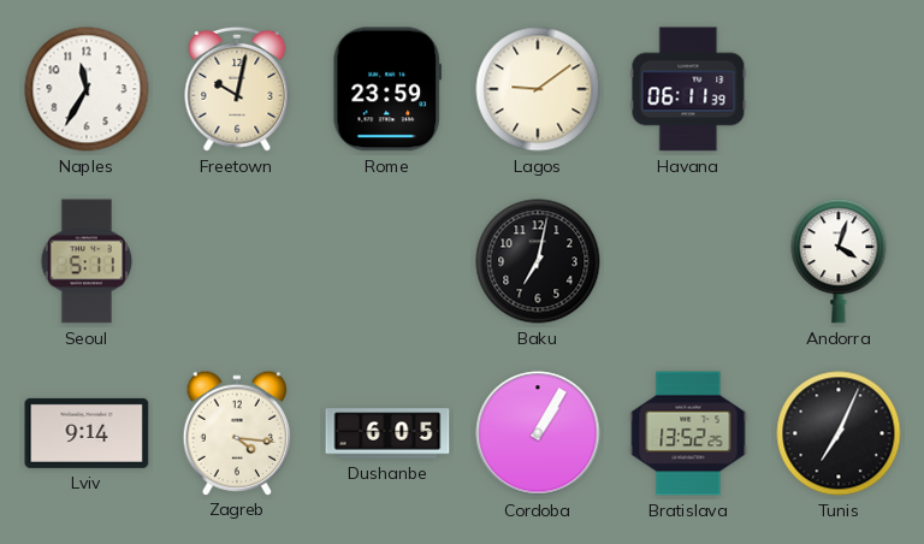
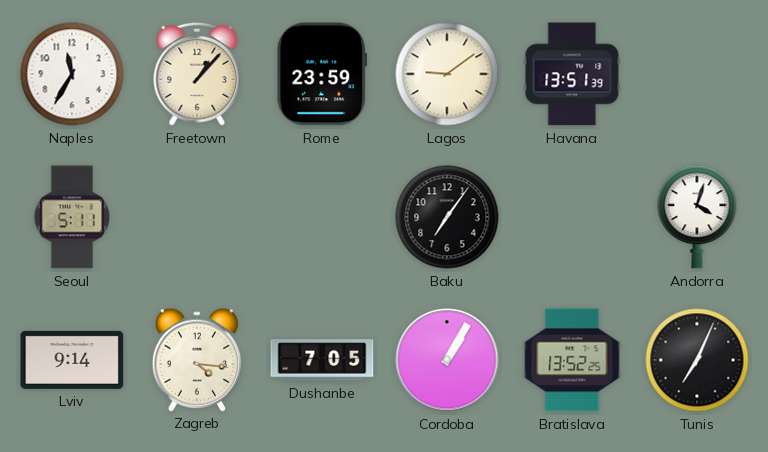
Freetown: 10:02 -> 1:07
Havana: 06:11 -> 13:51
Baku: 7:02 -> 7:06
Dushanbe: 6:05 -> 7:05
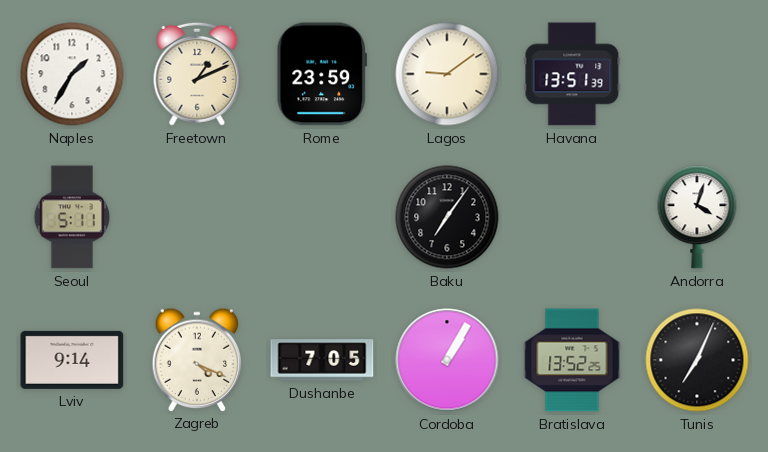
Naples: 11:35 -> 1:35
Freetown: 1:07 -> 1:11
Zagreb: 4:16 -> 4:19
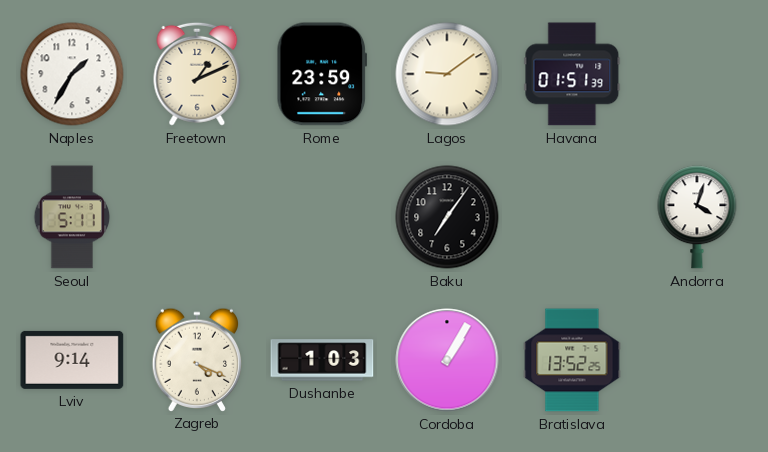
Havana: 13:51 -> 01:51
Dushanbe: 7:05 -> 1:03
Tunis: 7:04 -> none
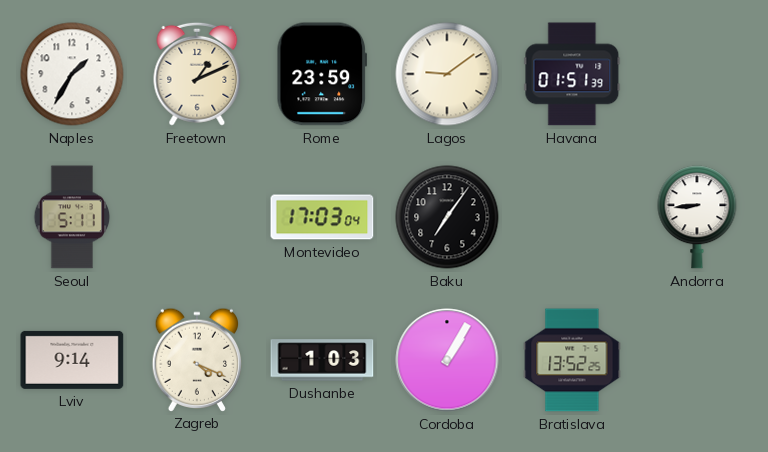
Montevideo: none -> 17:03
Andorra: 4:03 -> 8:44
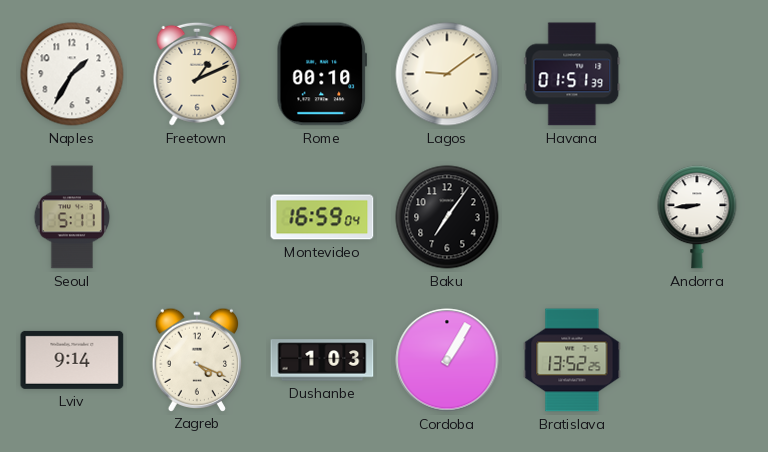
Rome: 23:59 -> 00:10
Montevideo: 17:03 -> 16:59
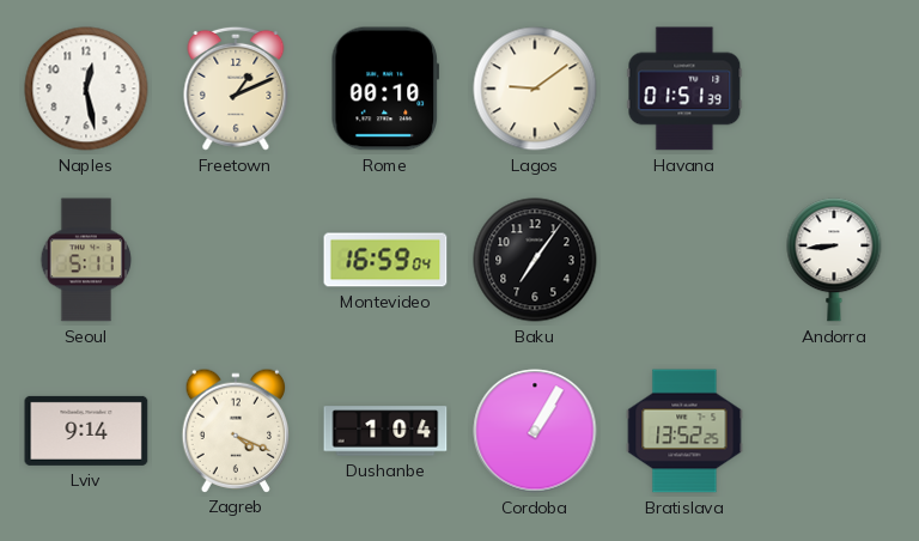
Naples: 1:35 -> 12:28
Dushanbe: 1:03 -> 1:04
